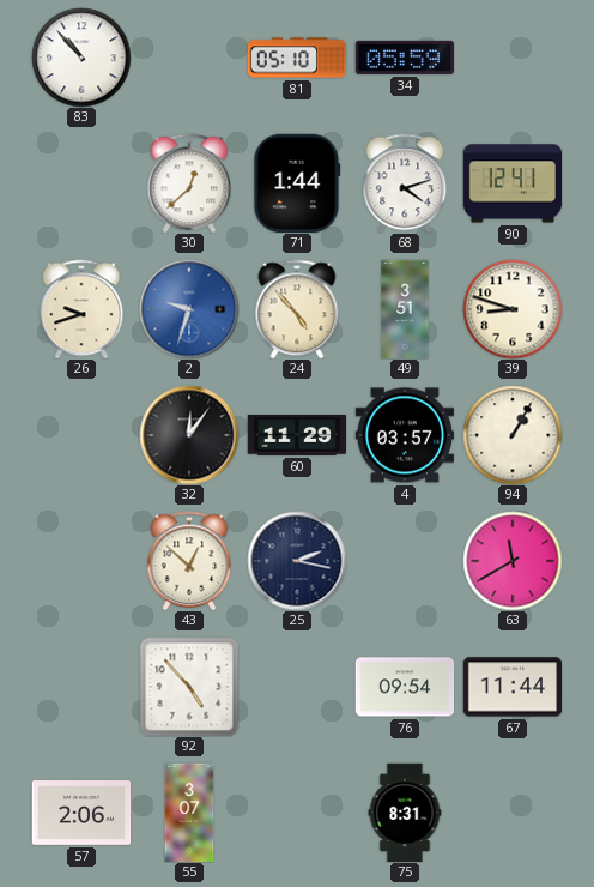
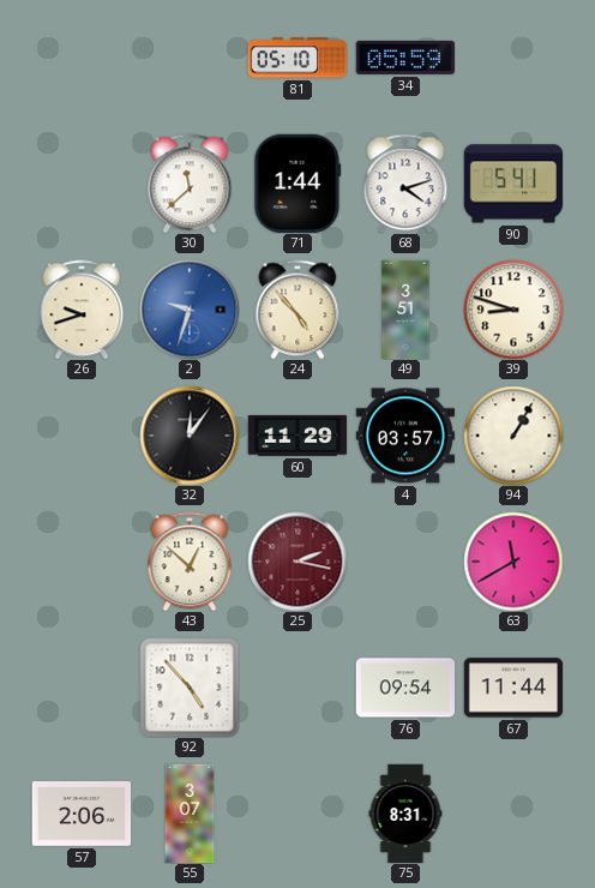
83: 10:53 -> none
30: 12:38 -> 11:38
90: 12:41 -> 5:41
25 dial: navy -> burgundy
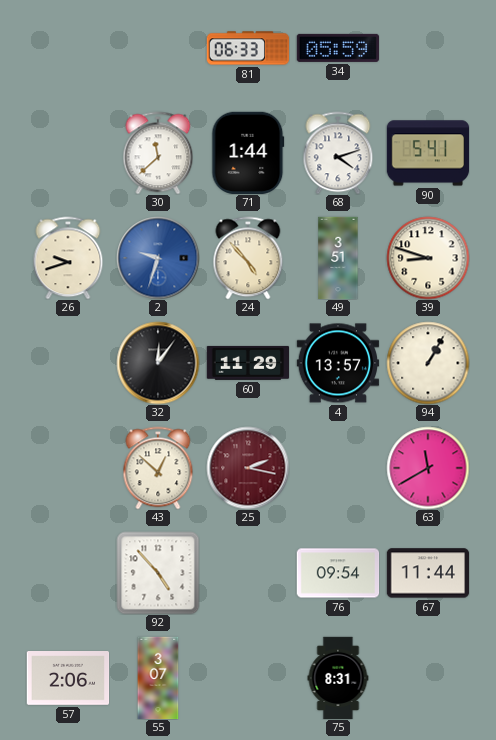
81: 05:10 -> 06:33
4: 03:57 -> 13:57
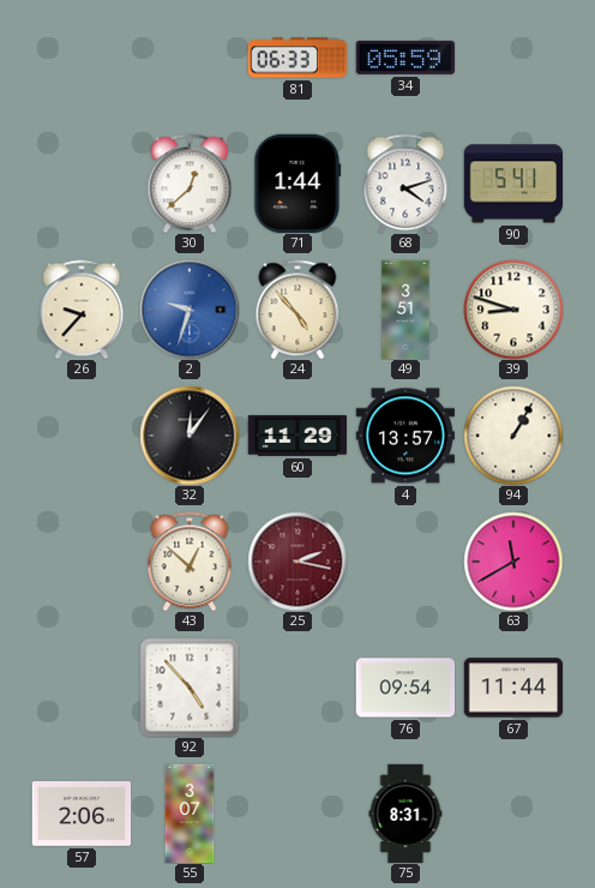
30: 11:38 -> 12:38
26: 9:42 -> 9:37
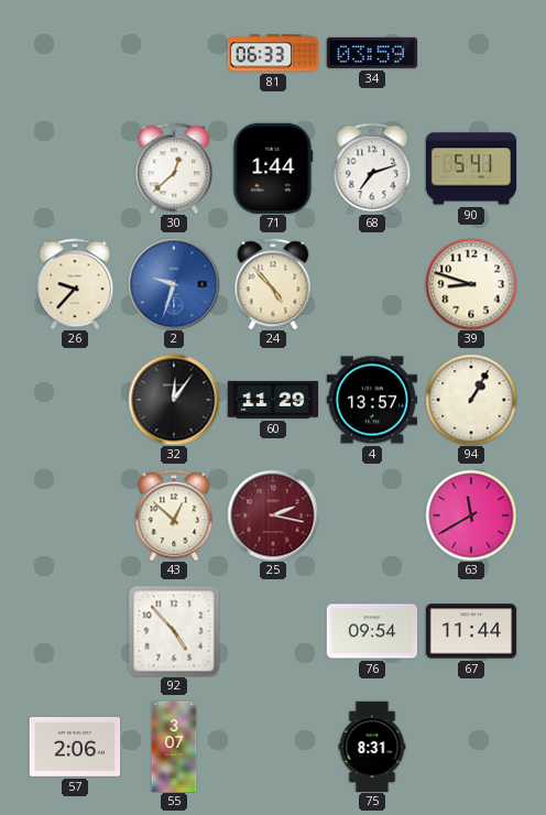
34: 05:59 -> 03:59
68: 4:12 -> 7:12
49: 3:51 -> none
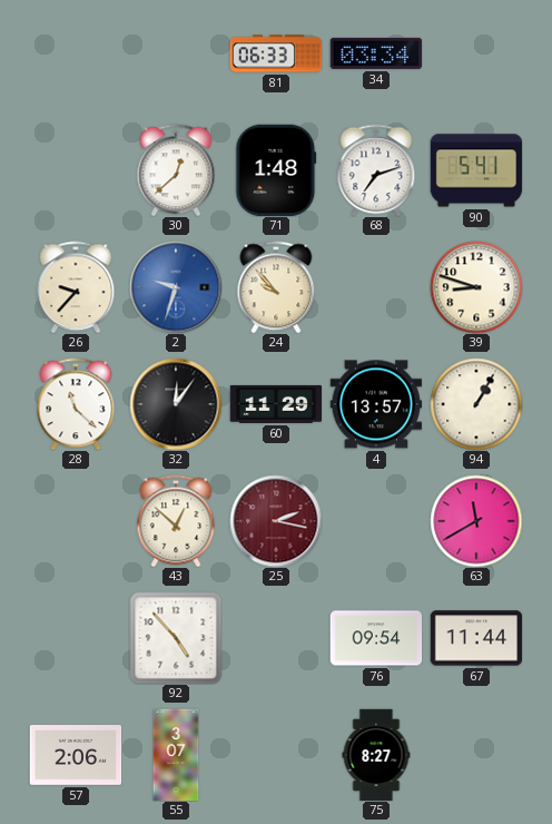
34: 03:59 -> 03:34
71: 1:44 -> 1:48
24: 4:53 -> 9:53
28: none -> 11:22
75: 8:31 -> 8:27
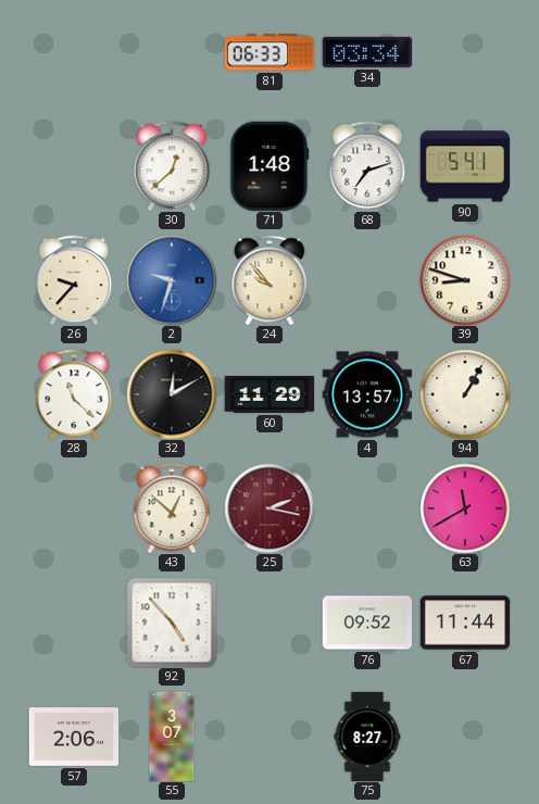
32: 12:06 -> 12:10
76: 09:54 -> 09:52
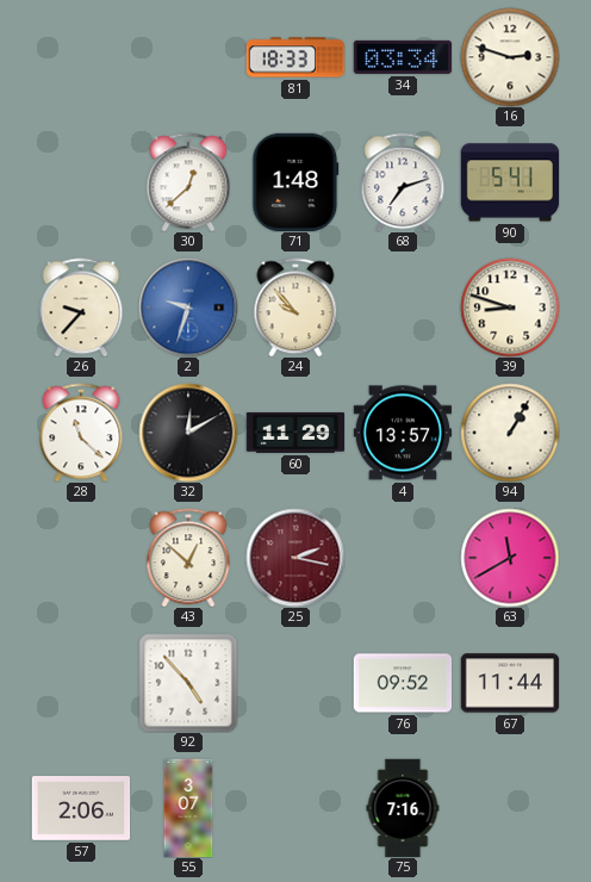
81: 06:33 -> 18:33
16: none -> 2:48
75: 8:27 -> 7:16
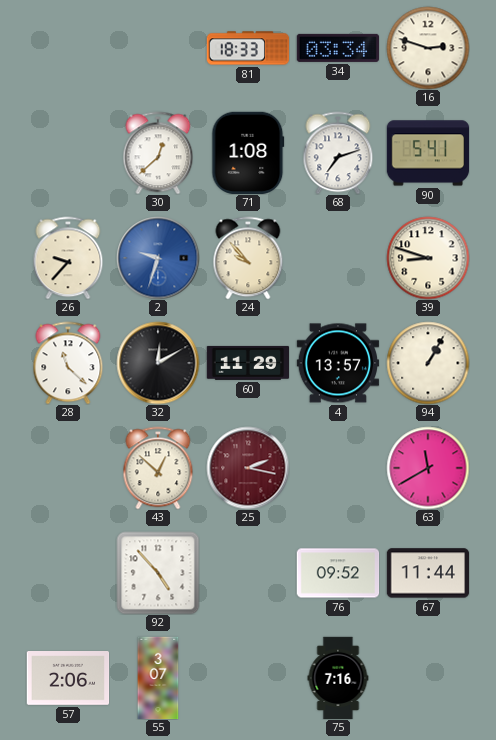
71: 1:48 -> 1:08
